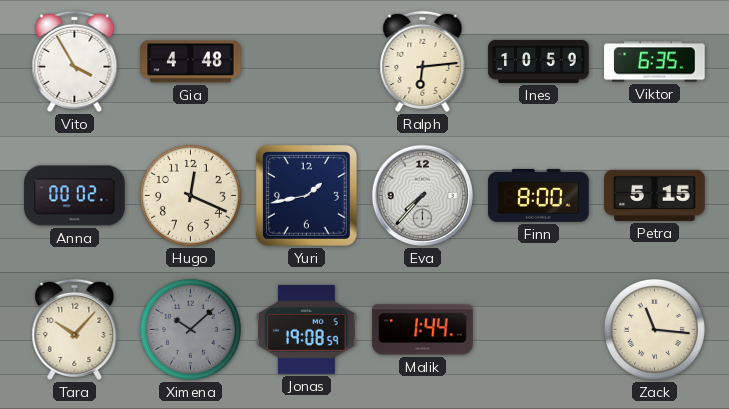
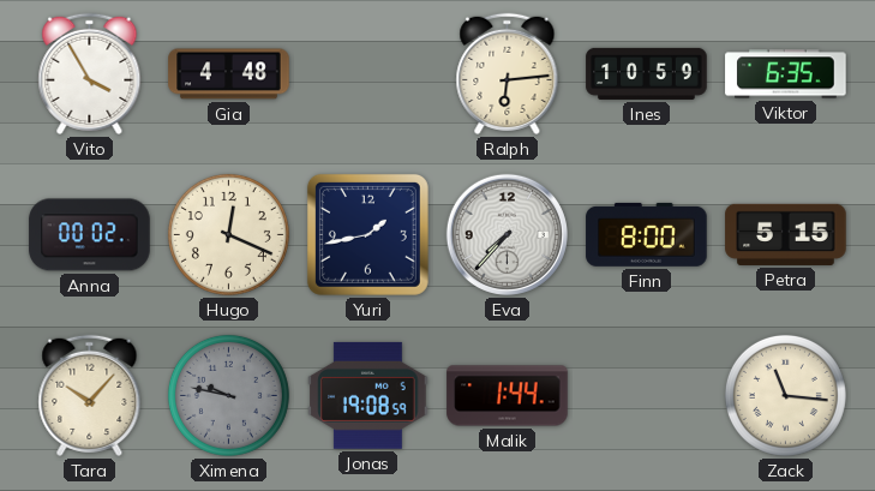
Ximena: 10:08 -> 9:47
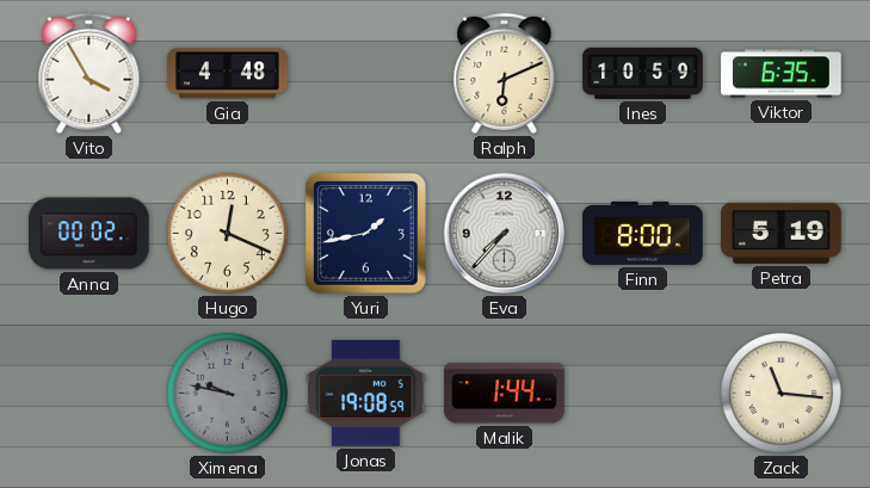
Ralph: 6:14 -> 6:11
Petra: 5:15 -> 5:19
Tara: 10:07 -> none
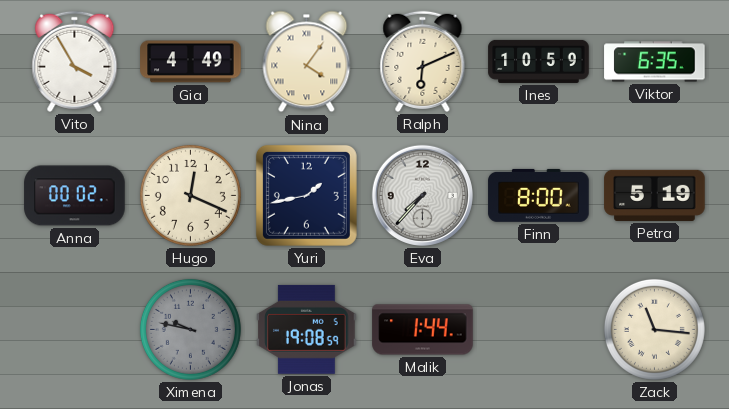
Gia: 4:48 -> 4:49
Nina: none -> 4:06
